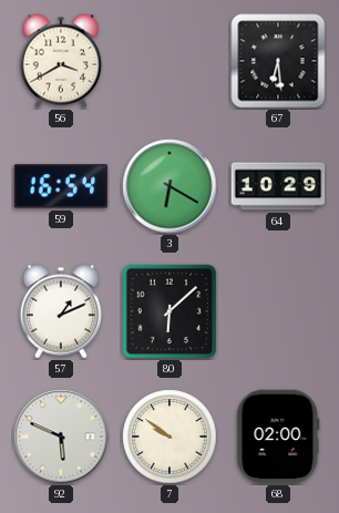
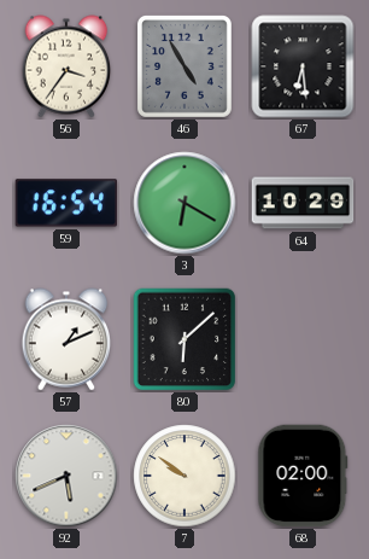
56: 3:40 -> 3:36
46: none -> 4:55
92: 5:49 -> 5:41
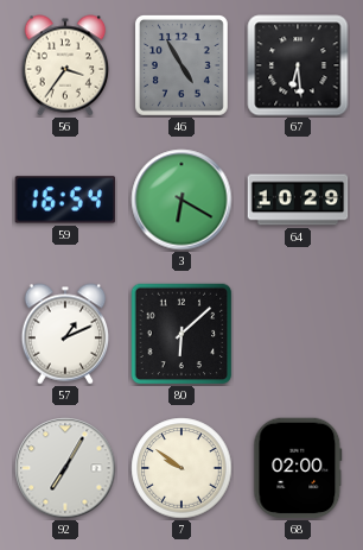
92: 5:41 -> 7:05
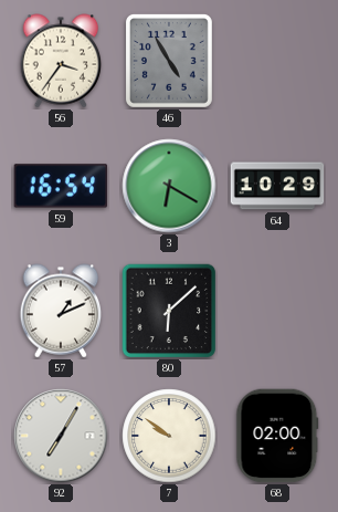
67: 6:29 -> none
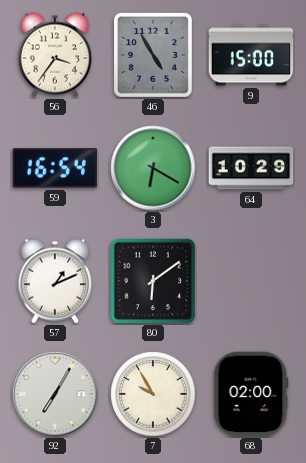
9: none -> 15:00
80: 6:08 -> 6:09
7: 9:51 -> 9:55
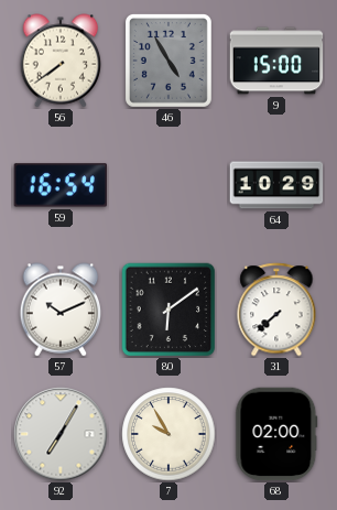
56: 3:36 -> 7:39
3: 6:20 -> none
57: 1:11 -> 10:11
31: none -> 7:38
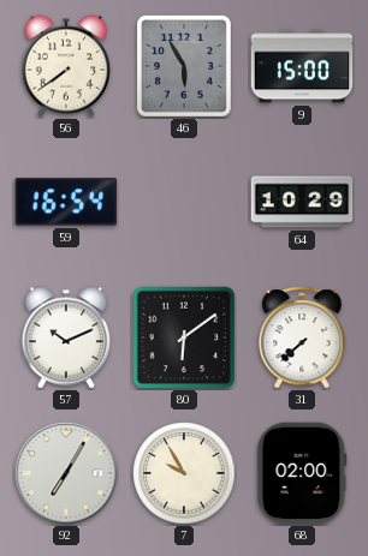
46: 4:55 -> 5:55
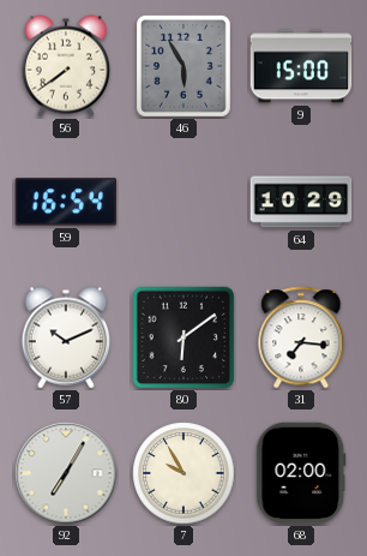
31: 7:38 -> 7:16
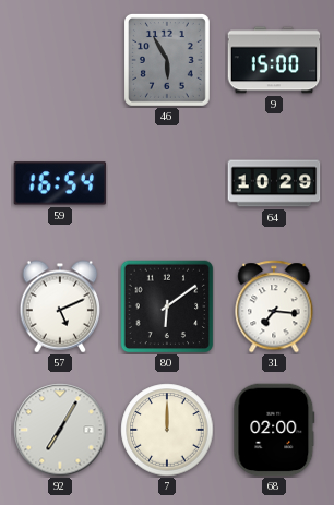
56: 7:39 -> none
57: 10:11 -> 5:11
7: 9:55 -> 12:00
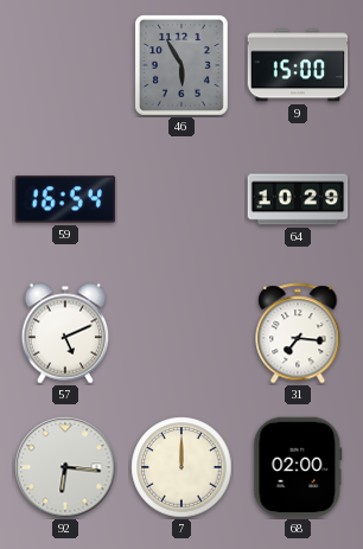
80: 6:09 -> none
92: 7:05 -> 6:16
